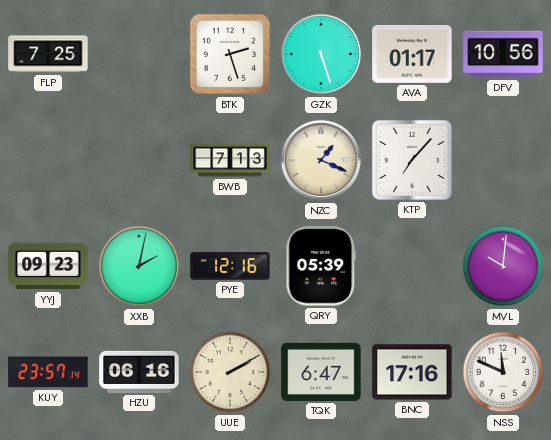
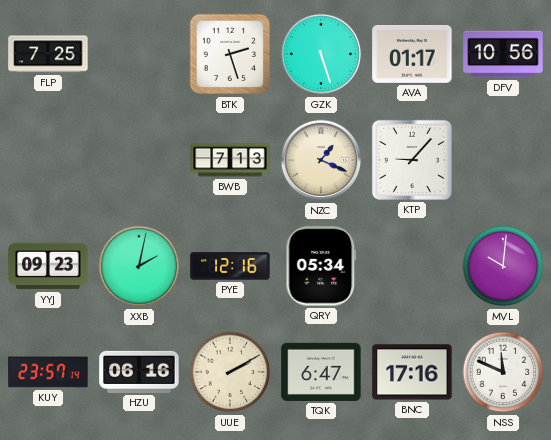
KTP: 7:07 -> 9:07
QRY: 05:39 -> 05:34
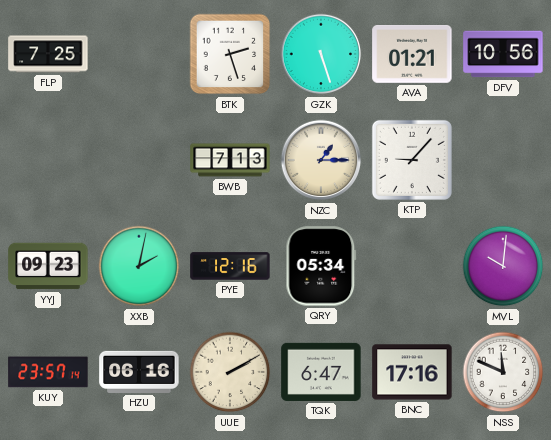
AVA: 01:17 -> 01:21
NZC: 1:19 -> 1:15
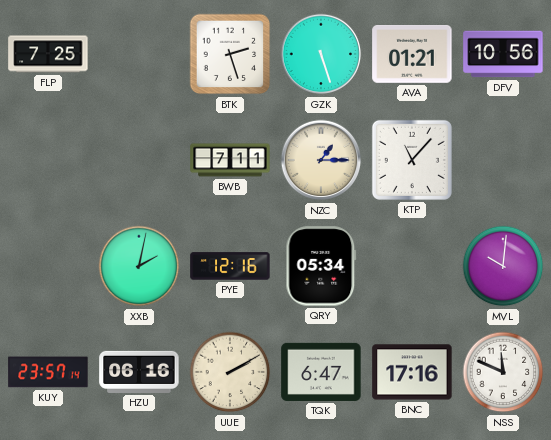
BWB: 7:13 -> 7:11
KTP: 9:07 -> 11:07
YYJ: 09:23 -> none
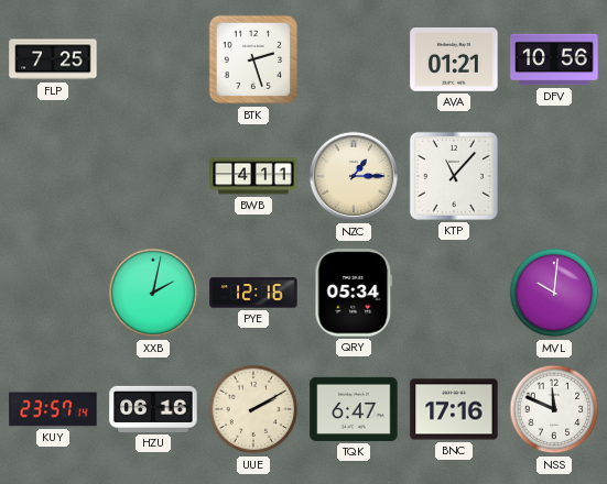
GZK: 5:27 -> none
BWB: 7:11 -> 4:11
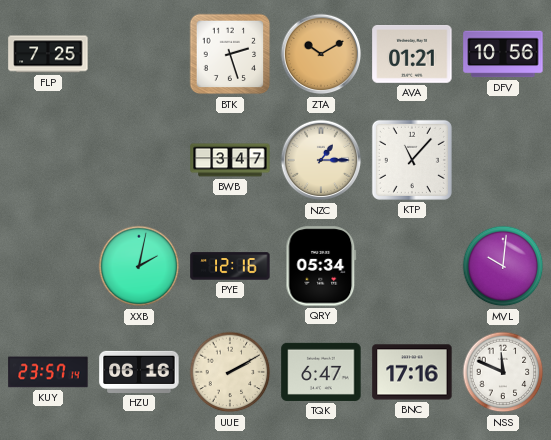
ZTA: none -> 10:10
BWB: 4:11 -> 3:47
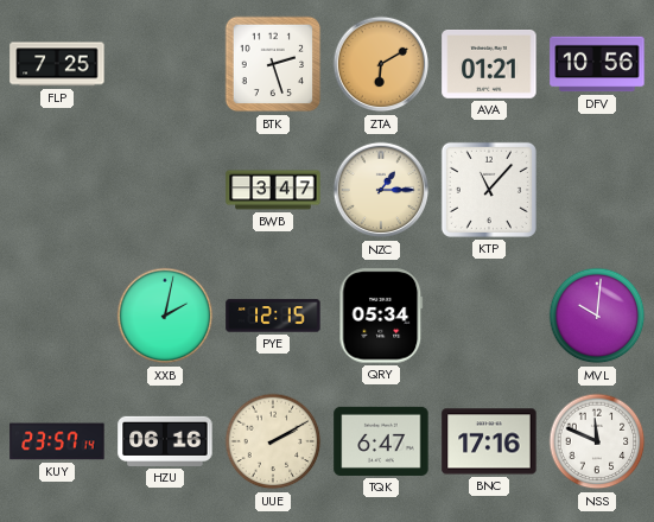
ZTA: 10:10 -> 6:10
PYE: 12:16 -> 12:15
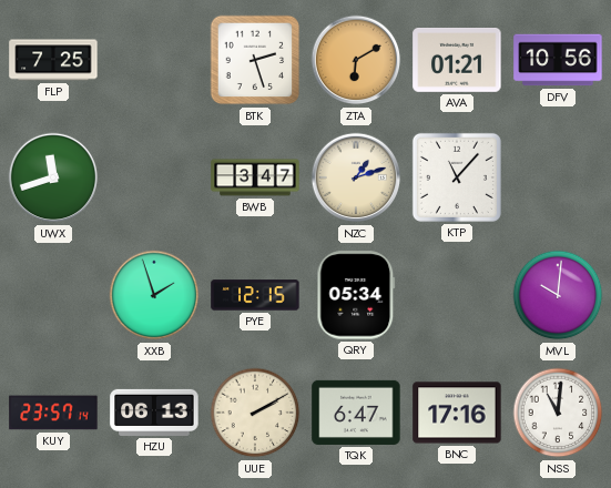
UWX: none -> 11:42
NZC: 1:15 -> 1:12
XXB: 2:02 -> 1:57
HZU: 06:16 -> 06:13
NSS: 11:49 -> 11:01
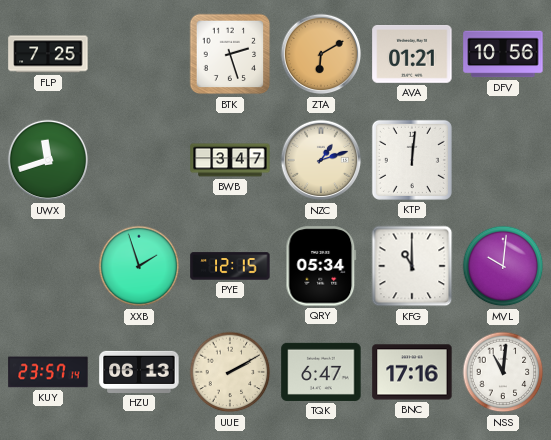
KTP: 11:07 -> 12:01
KFG: none -> 11:00
